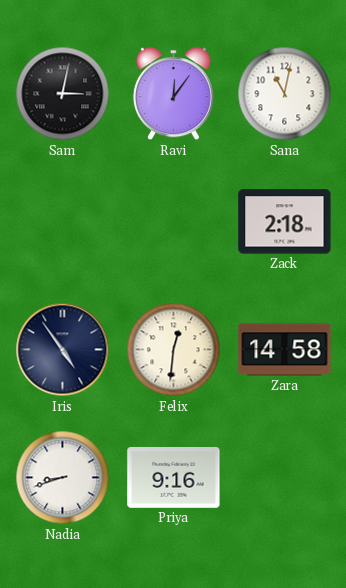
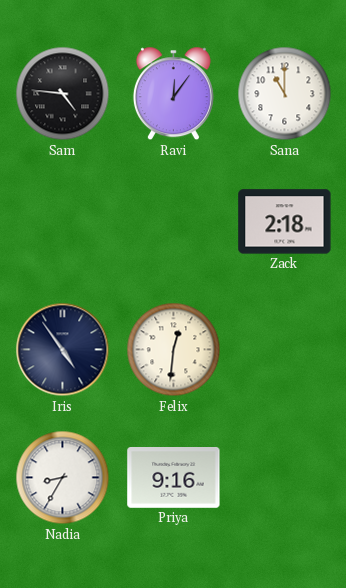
Sam: 3:02 -> 4:46
Sana: 11:02 -> 11:00
Zara: 14:58 -> none
Nadia: 8:42 -> 8:35
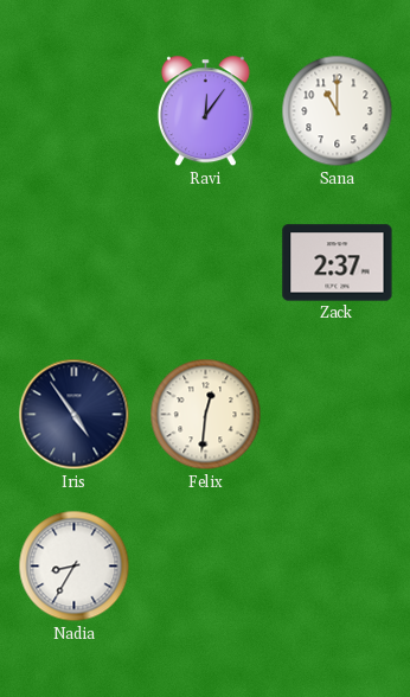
Sam: 4:46 -> none
Zack: 2:18 -> 2:37
Priya: 9:16 -> none
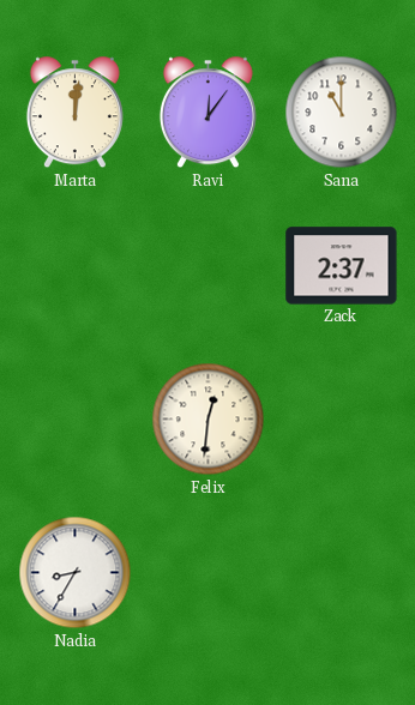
Marta: none -> 12:01
Iris: 4:54 -> none
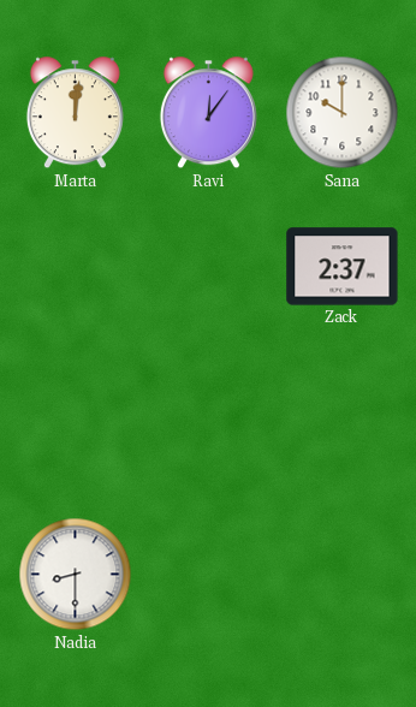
Sana: 11:00 -> 10:00
Felix: 12:31 -> none
Nadia: 8:35 -> 8:30
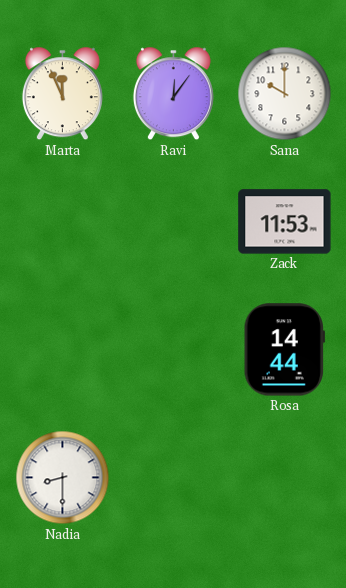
Marta: 12:01 -> 11:56
Zack: 2:37 -> 11:53
Rosa: none -> 14:44
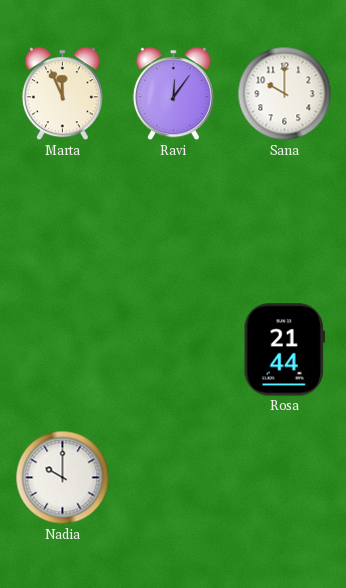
Zack: 11:53 -> none
Rosa: 14:44 -> 21:44
Nadia: 8:30 -> 10:00
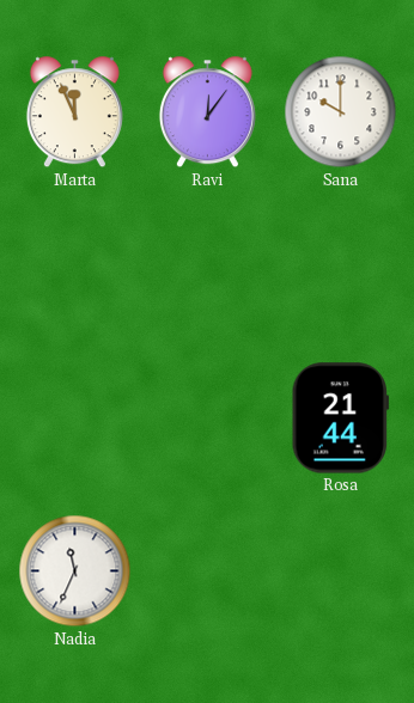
Nadia: 10:00 -> 11:34
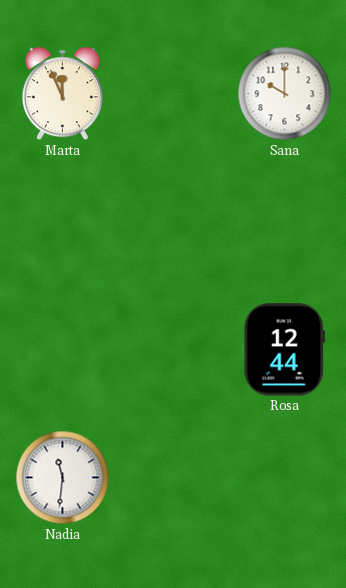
Ravi: 12:06 -> none
Rosa: 21:44 -> 12:44
Nadia: 11:34 -> 11:31
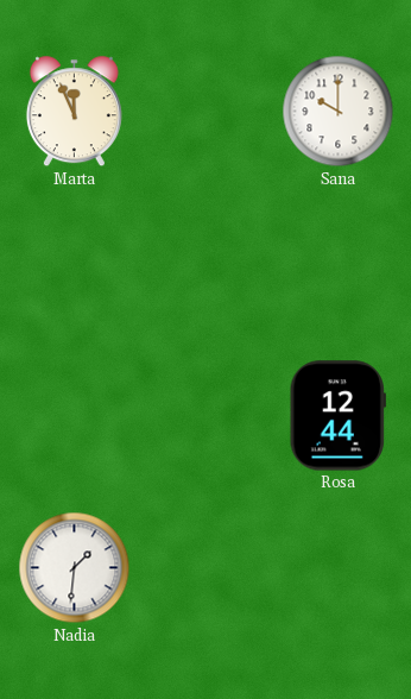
Nadia: 11:31 -> 1:31
